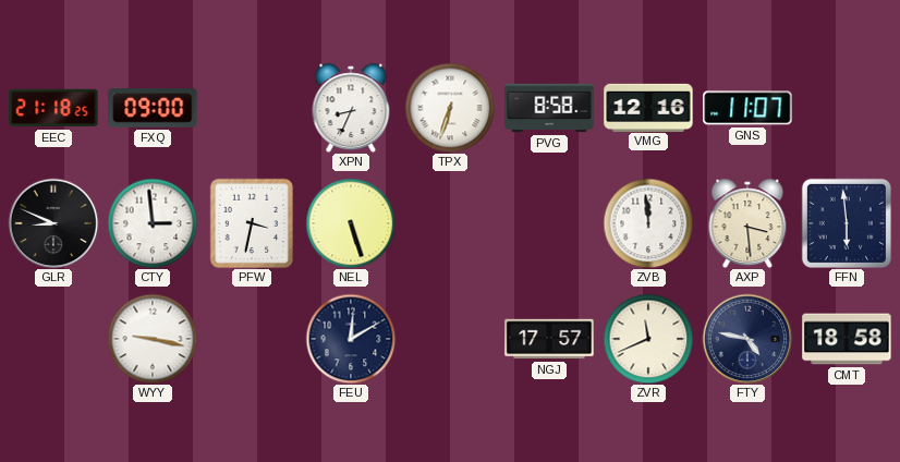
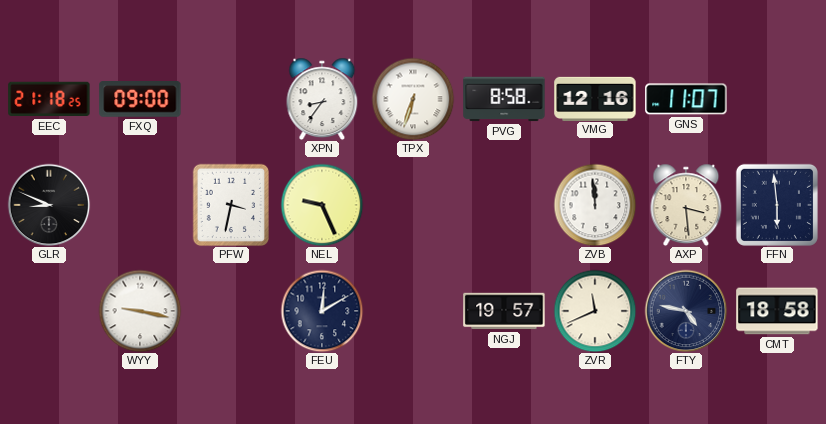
XPN: 8:34 -> 8:36
CTY: 2:59 -> none
NEL: 5:27 -> 9:26
NGJ: 17:57 -> 19:57
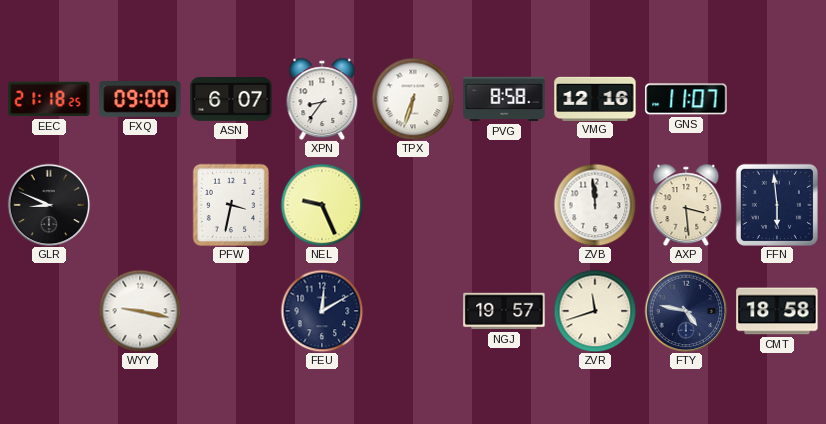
ASN: none -> 6:07
ZVR: 11:41 -> 11:42
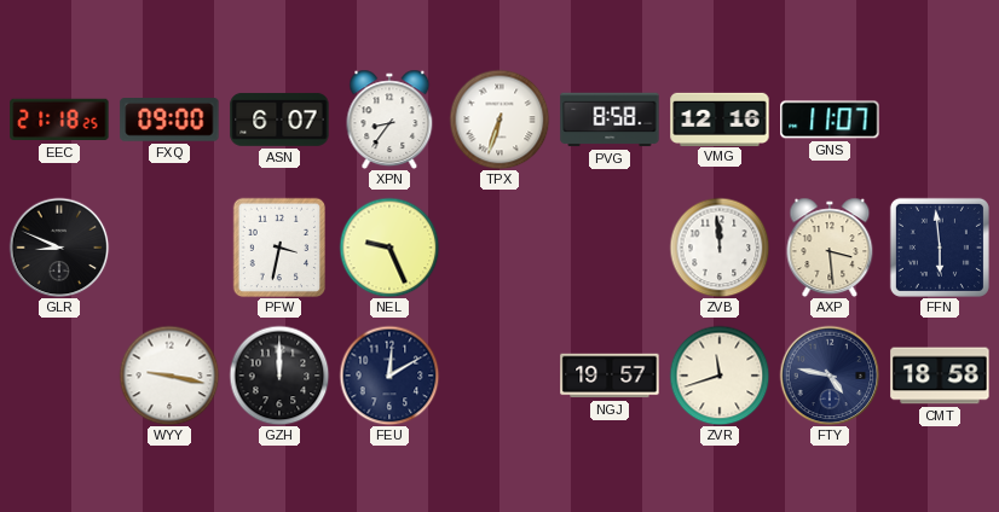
GZH: none -> 12:00
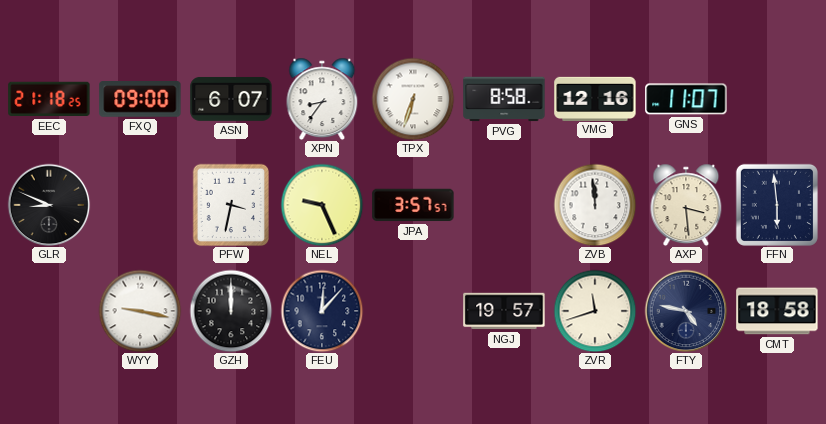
JPA: none -> 3:57
FEU: 12:10 -> 12:07
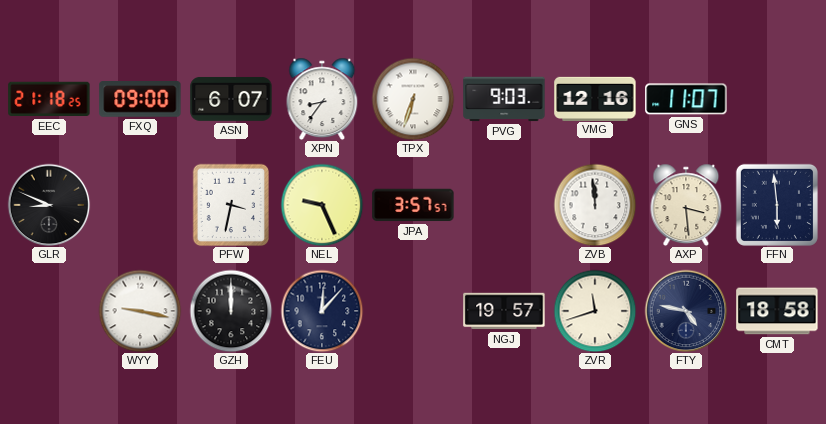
PVG: 8:58 -> 9:03
